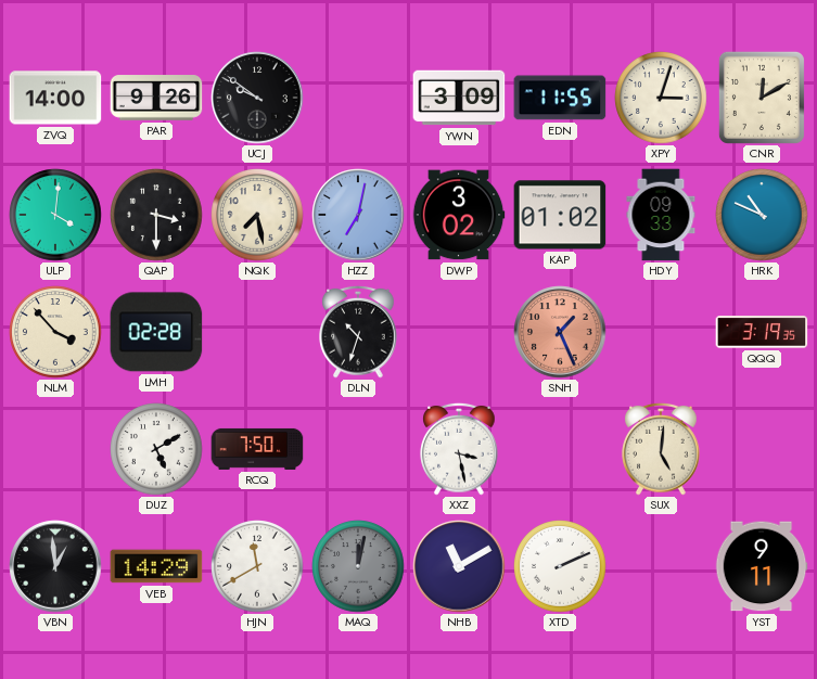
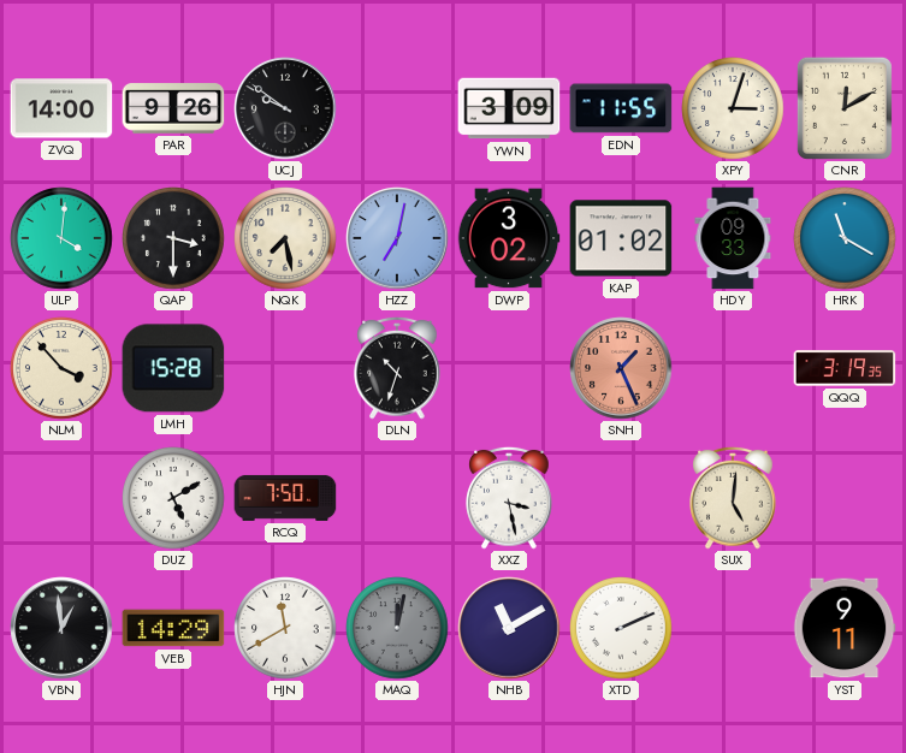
HRK: 10:49 -> 11:20
LMH: 02:28 -> 15:28
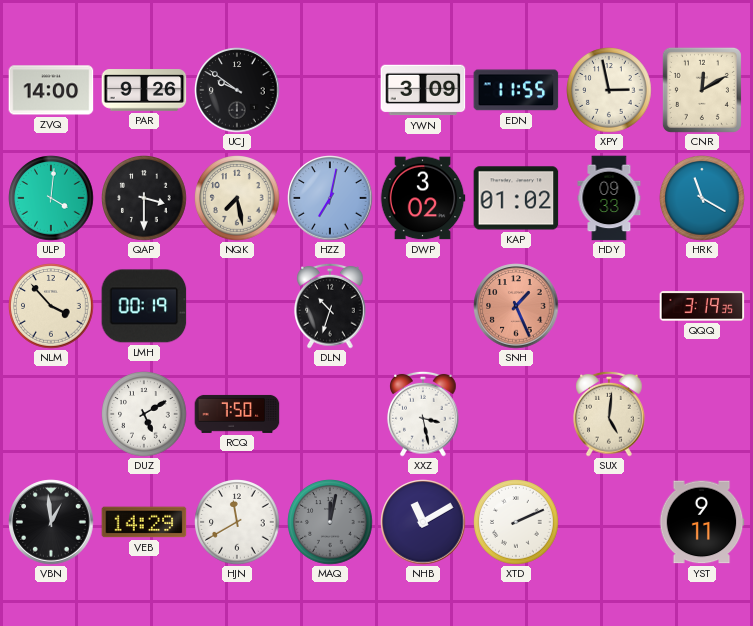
XPY: 3:03 -> 2:58
LMH: 15:28 -> 00:19
